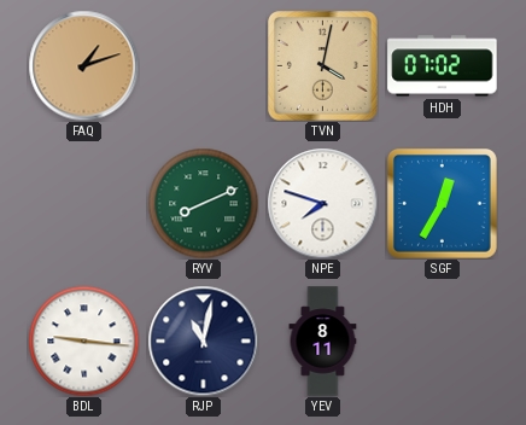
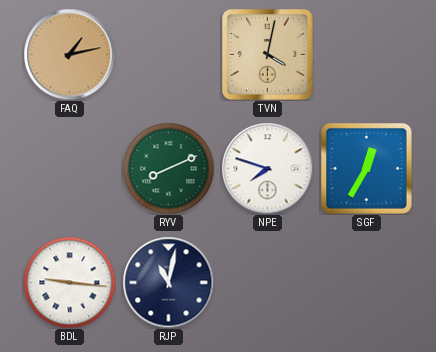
FAQ: 1:12 -> 1:13
HDH: 07:02 -> none
YEV: 8:11 -> none
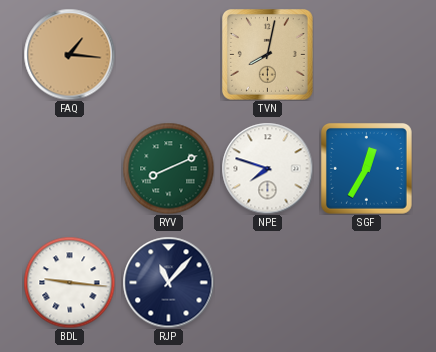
FAQ: 1:13 -> 1:16
TVN: 4:02 -> 8:02
RJP: 11:02 -> 11:07
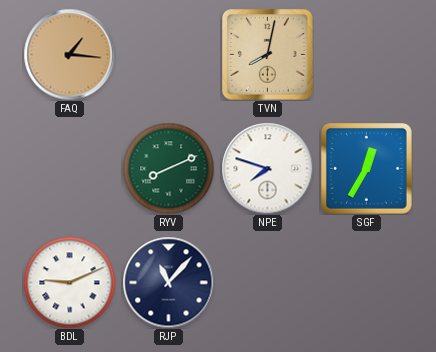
BDL: 9:16 -> 9:11
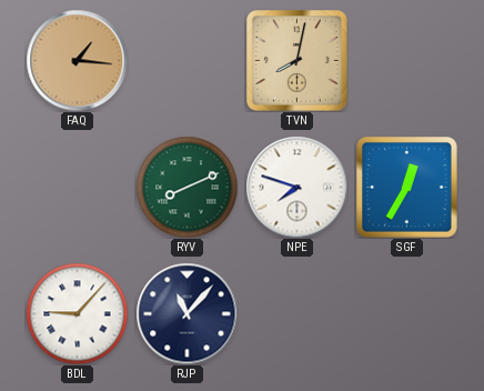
BDL: 9:11 -> 9:07
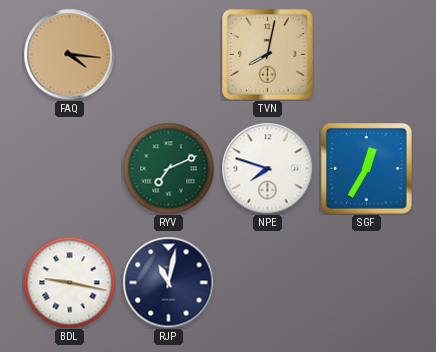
FAQ: 1:16 -> 4:16
RYV: 8:11 -> 7:11
BDL: 9:07 -> 9:17
RJP: 11:07 -> 11:02
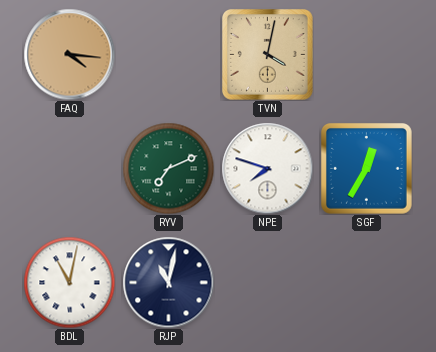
TVN: 8:02 -> 4:02
BDL: 9:17 -> 11:02
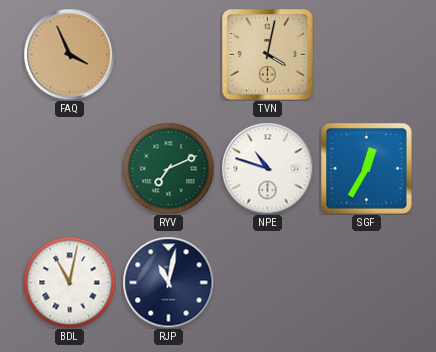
FAQ: 4:16 -> 3:56
NPE: 7:48 -> 10:48
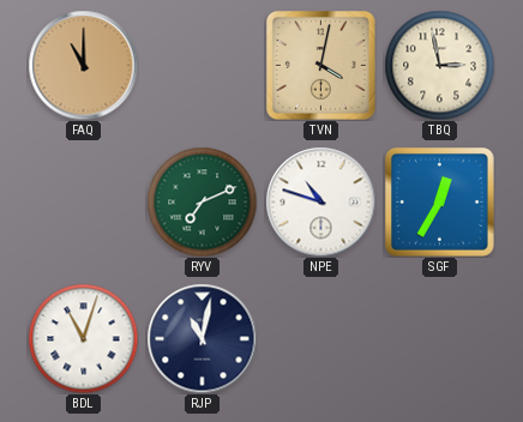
FAQ: 3:56 -> 11:00
TBQ: none -> 2:58
BDL: 11:02 -> 11:03
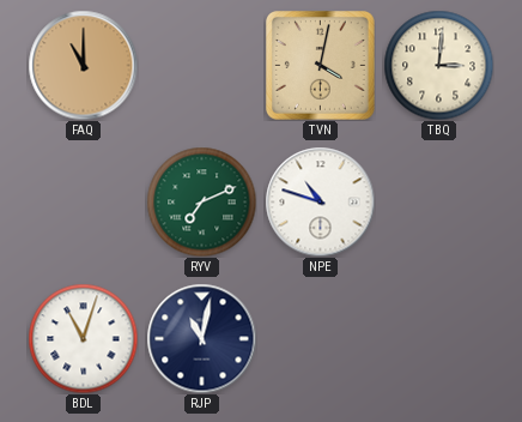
TBQ: 2:58 -> 3:01
SGF: 12:35 -> none
